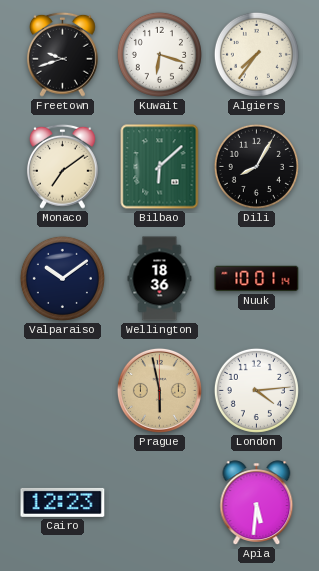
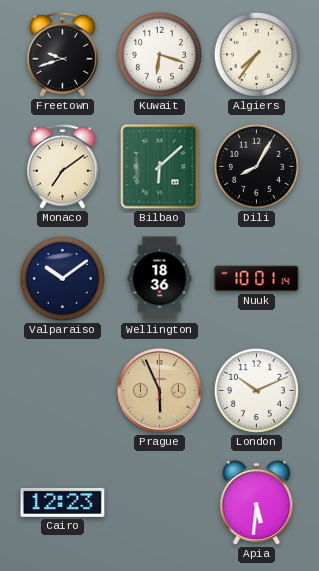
Prague: 5:58 -> 5:56
London: 4:14 -> 10:11
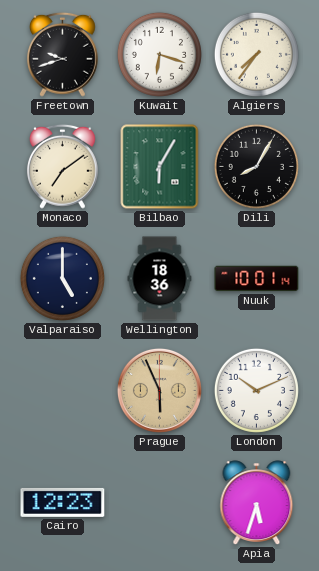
Bilbao: 6:08 -> 6:05
Valparaiso: 10:09 -> 5:00
Apia: 5:31 -> 5:33
